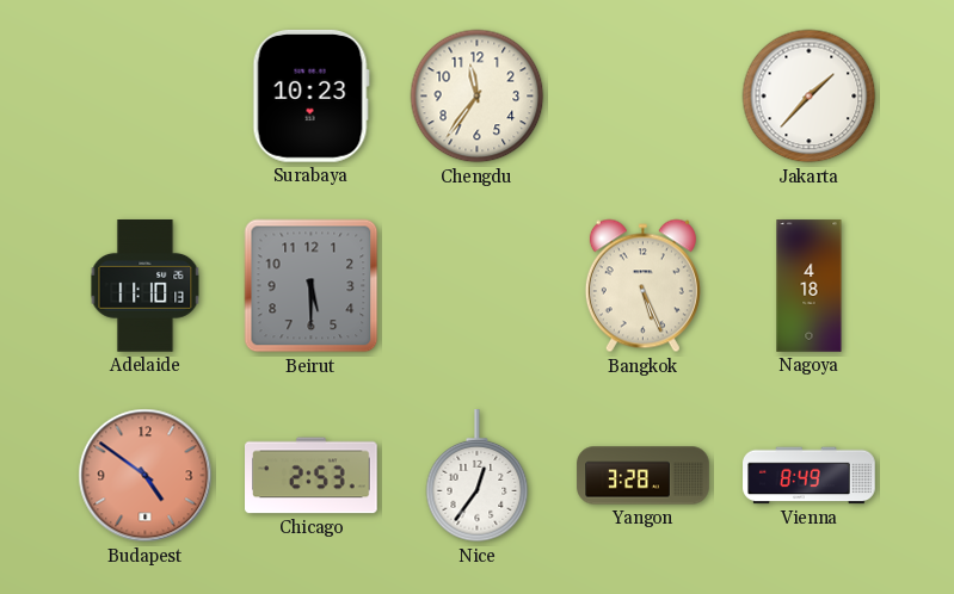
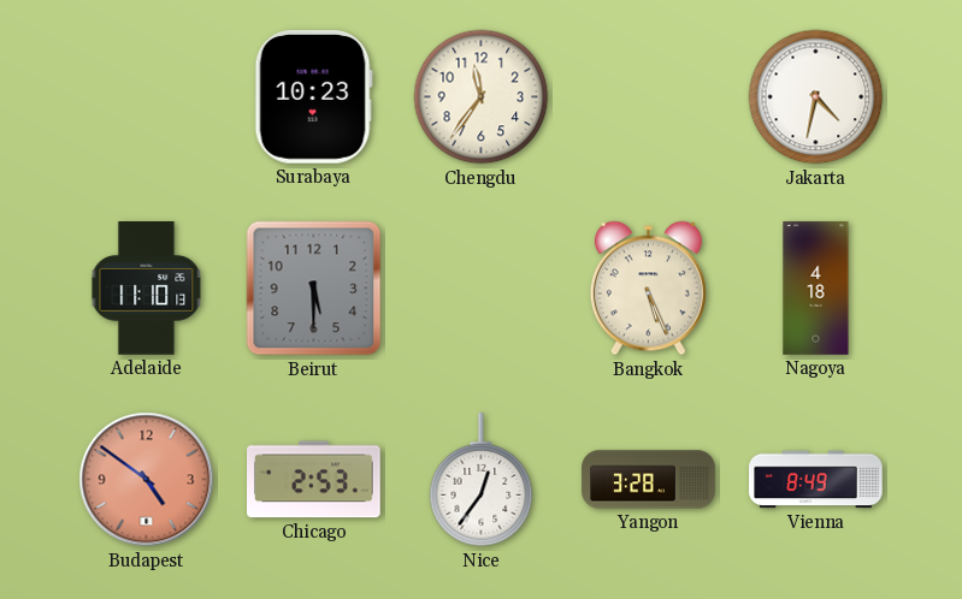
Jakarta: 1:37 -> 4:32
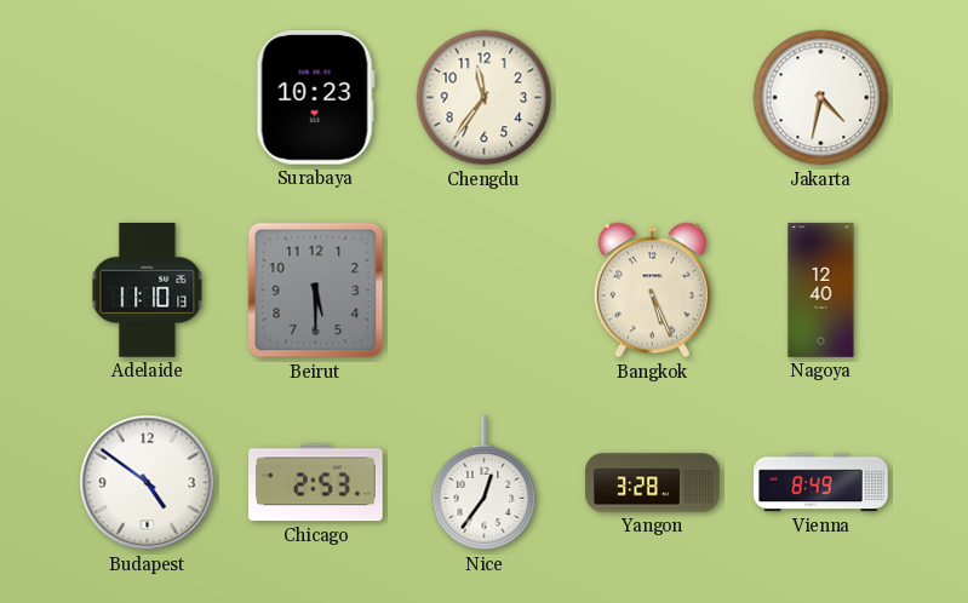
Nagoya: 4:18 -> 12:40
Budapest dial: salmon -> white
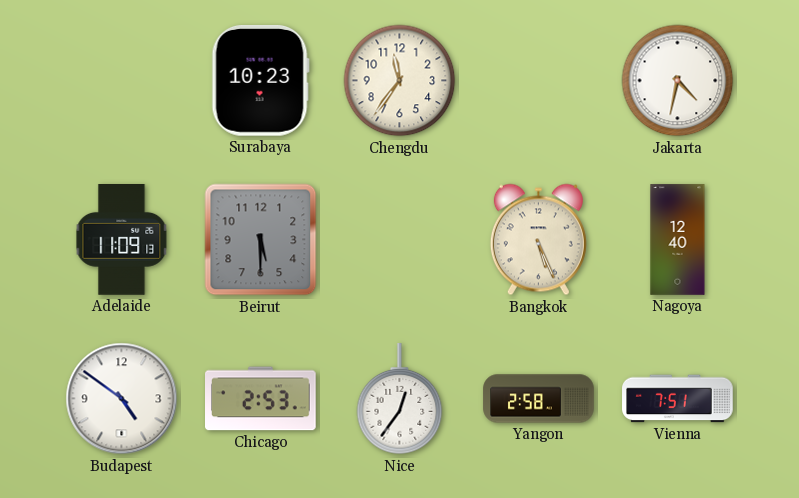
Adelaide: 11:10 -> 11:09
Yangon: 3:28 -> 2:58
Vienna: 8:49 -> 7:51
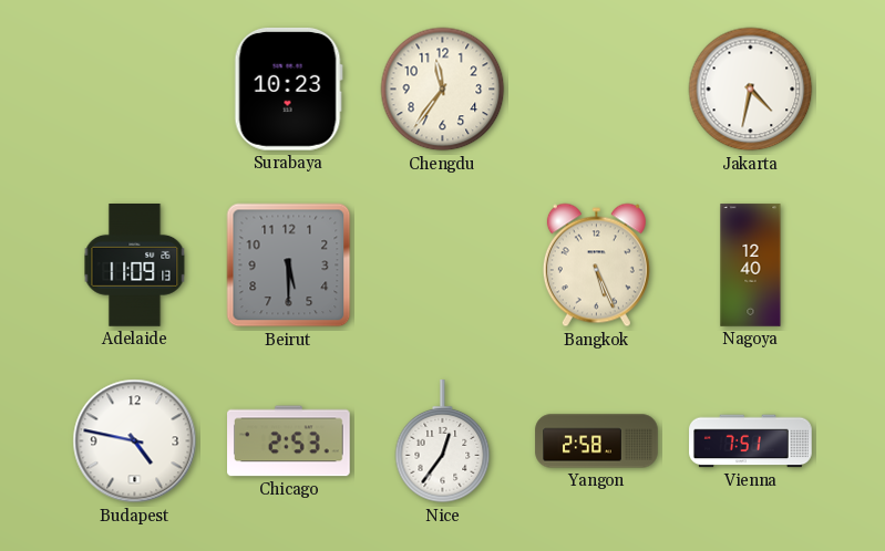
Budapest: 4:51 -> 4:47
